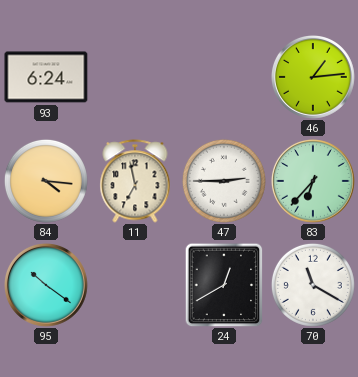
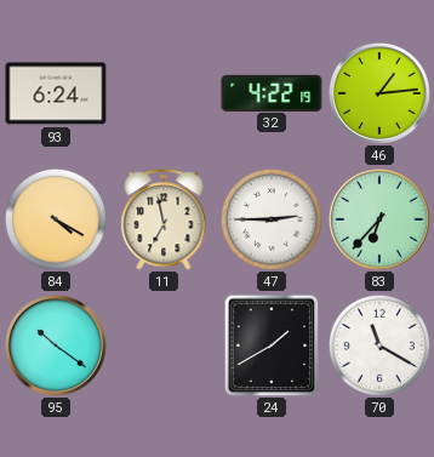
32: none -> 4:22
84: 4:16 -> 4:20
24: 12:40 -> 1:40
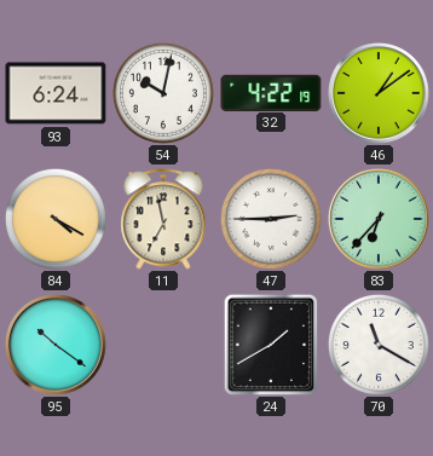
54: none -> 10:02
46: 1:14 -> 1:09
